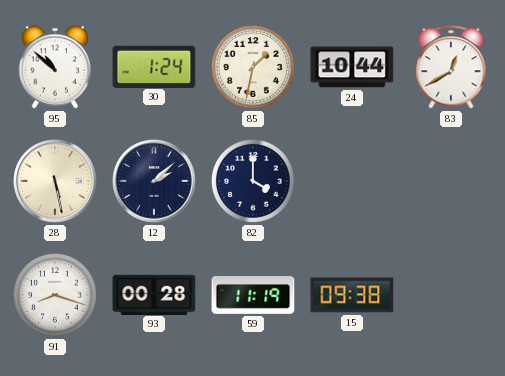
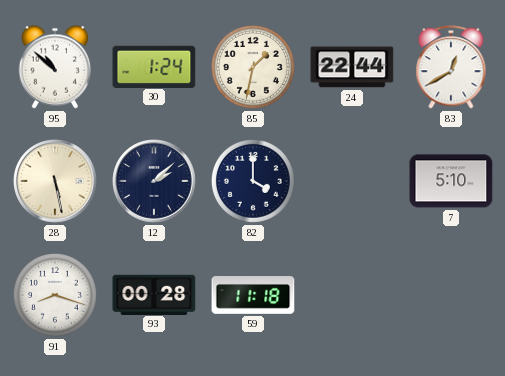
24: 10:44 -> 22:44
7: none -> 5:10
59: 11:19 -> 11:18
15: 09:38 -> none
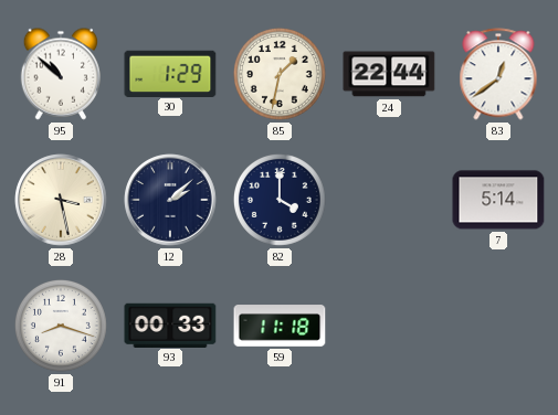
30: 1:24 -> 1:29
83: 12:40 -> 12:39
28: 5:28 -> 3:28
7: 5:10 -> 5:14
93: 00:28 -> 00:33
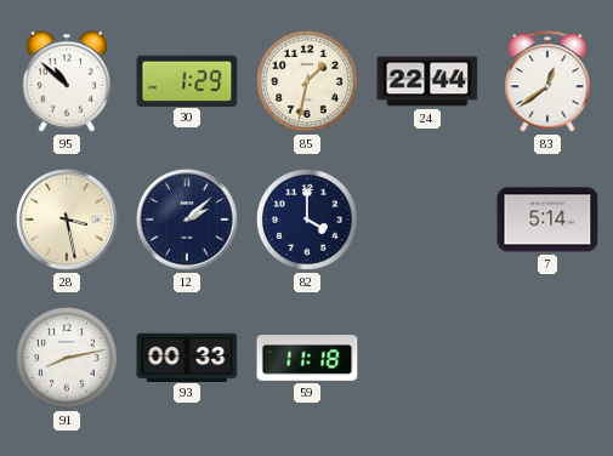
91: 8:18 -> 8:13
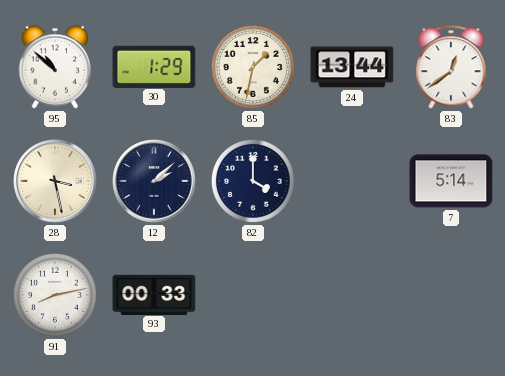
24: 22:44 -> 13:44
59: 11:18 -> none
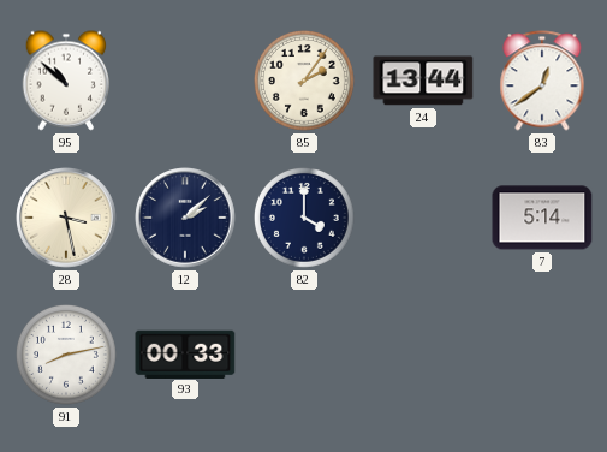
30: 1:29 -> none
85: 1:32 -> 2:06
